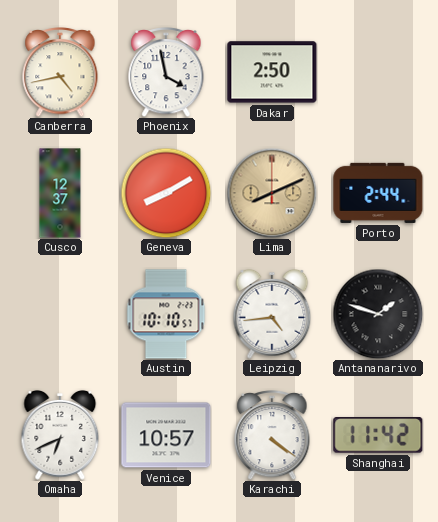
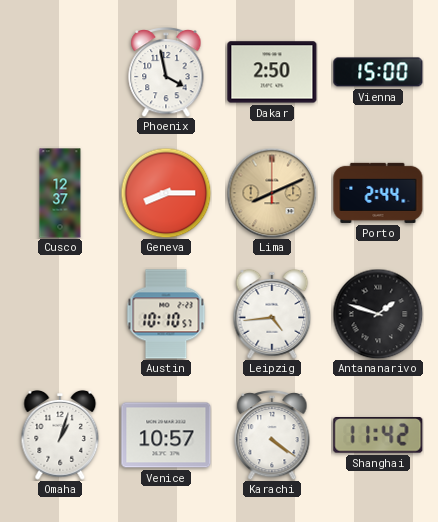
Canberra: 4:43 -> none
Vienna: none -> 15:00
Geneva: 8:10 -> 8:15
Omaha: 6:41 -> 1:03
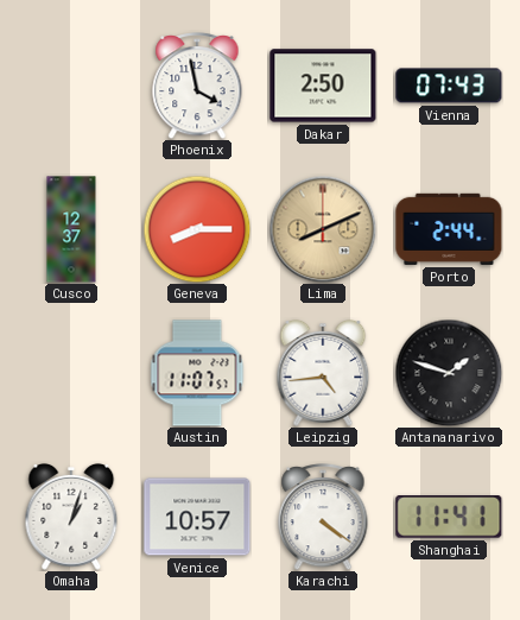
Vienna: 15:00 -> 07:43
Austin: 10:10 -> 11:07
Shanghai: 11:42 -> 11:41
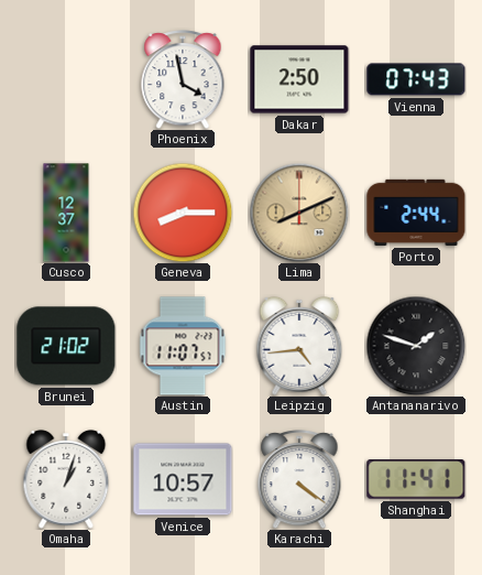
Brunei: none -> 21:02
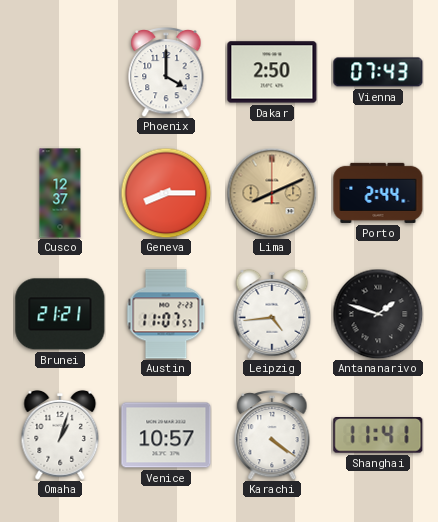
Phoenix: 3:58 -> 4:00
Brunei: 21:02 -> 21:21
